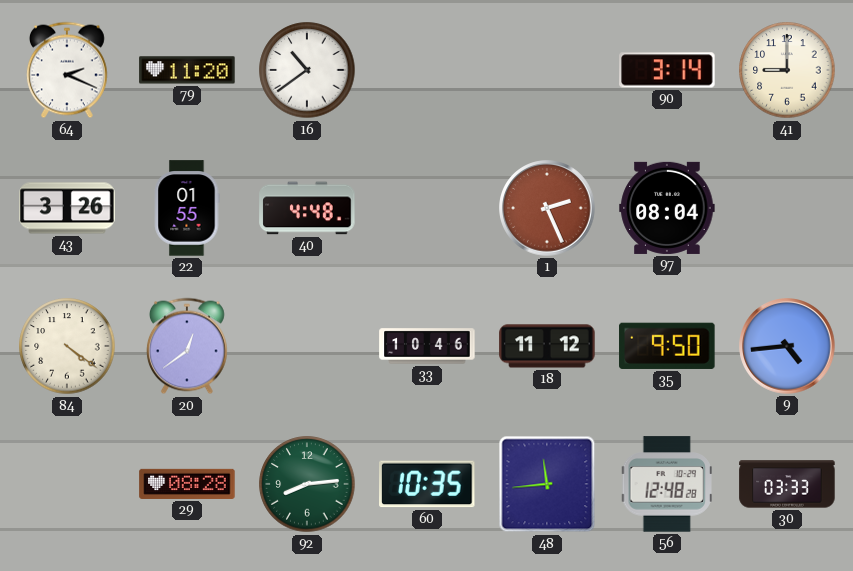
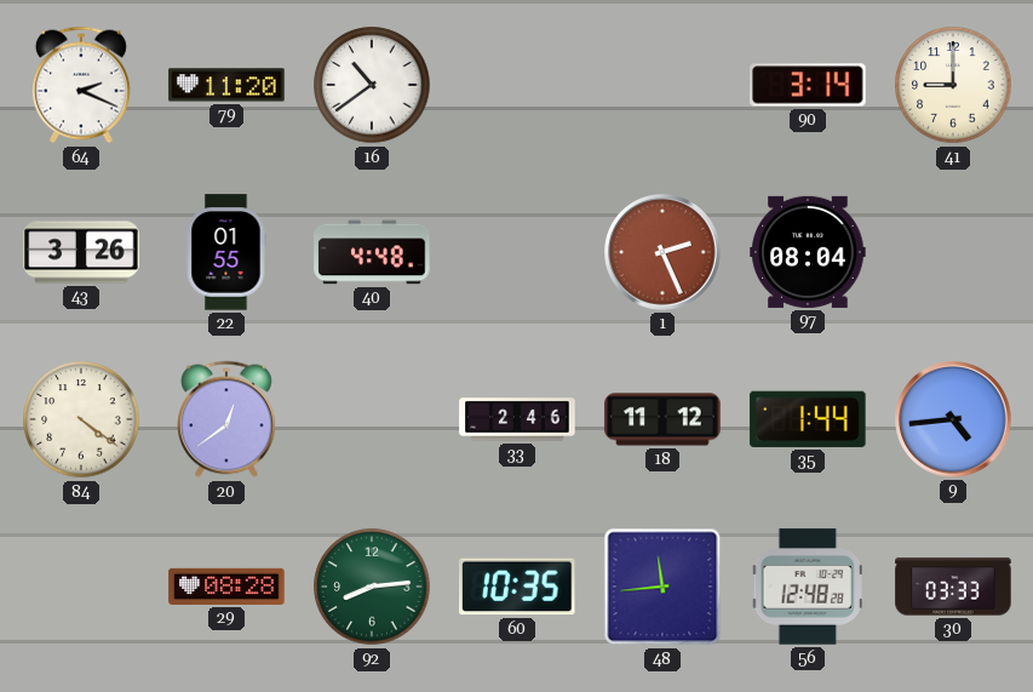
33: 10:46 -> 2:46
35: 9:50 -> 1:44
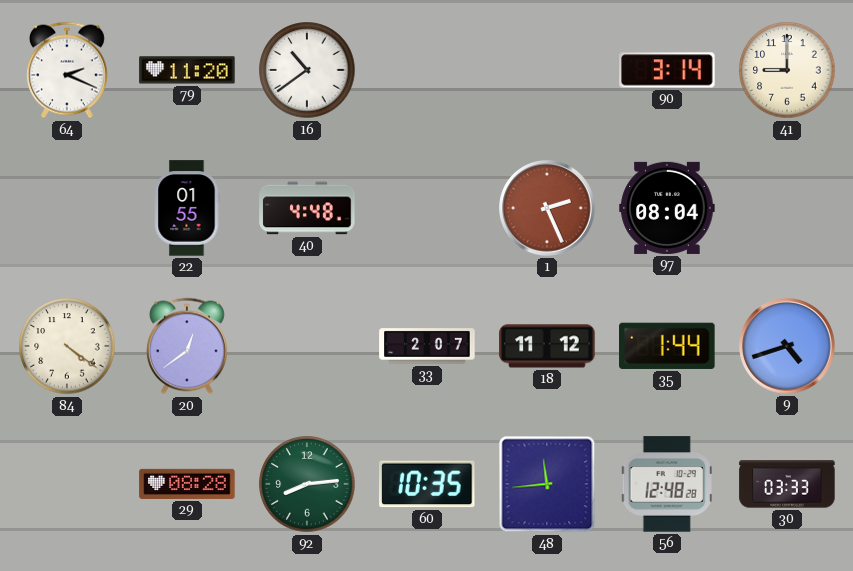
43: 3:26 -> none
33: 2:46 -> 2:07
9: 4:44 -> 4:42
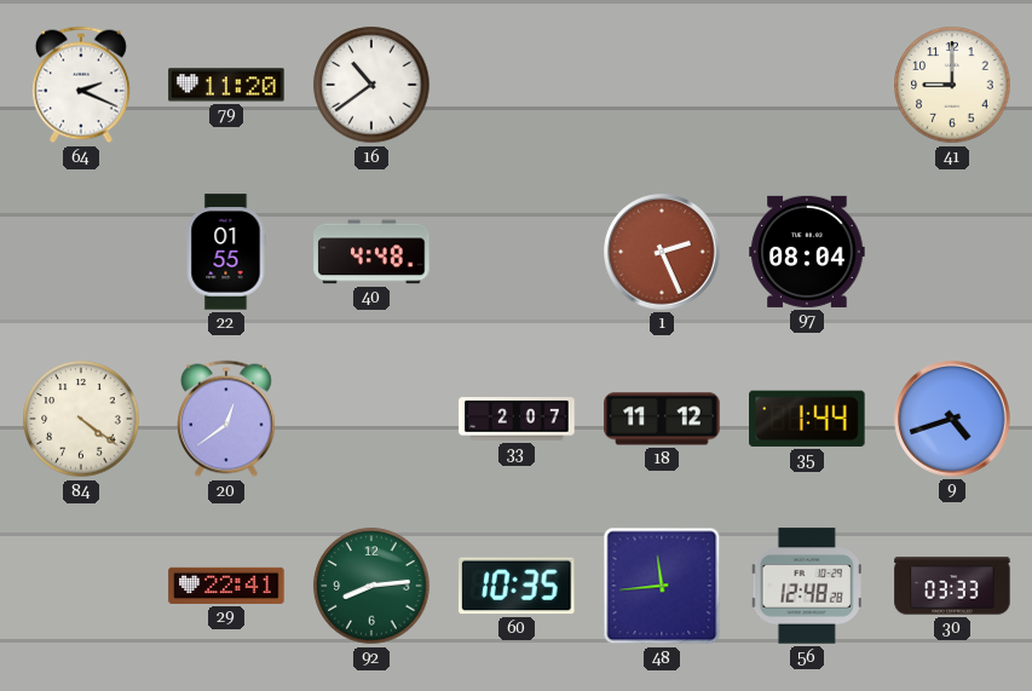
90: 3:14 -> none
29: 08:28 -> 22:41
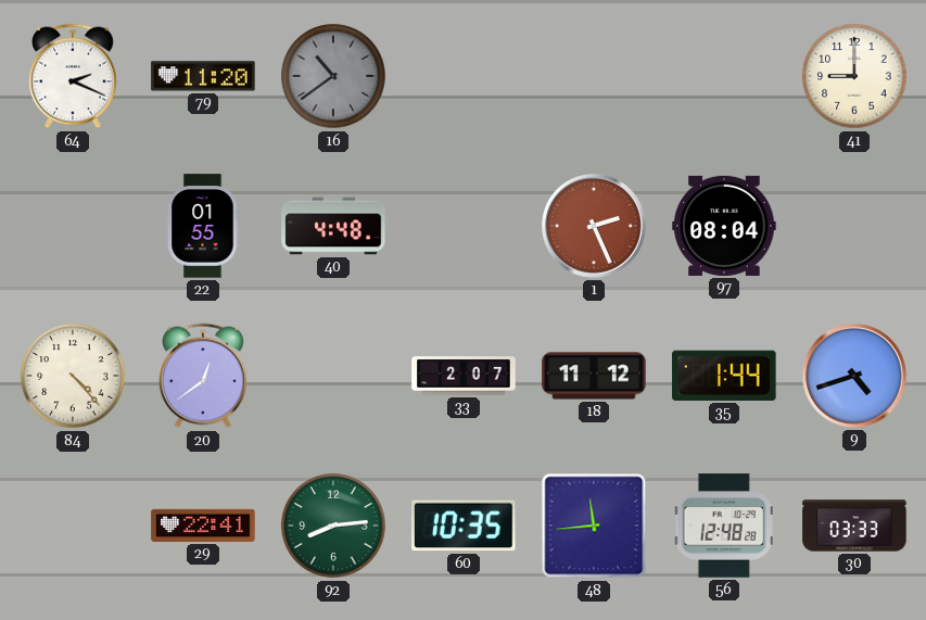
16 dial: white -> grey
84: 4:21 -> 4:23
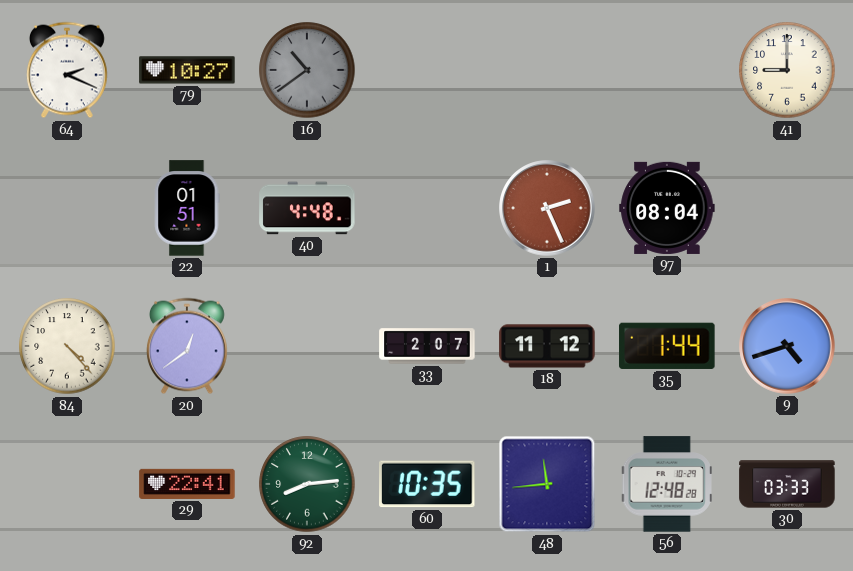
79: 11:20 -> 10:27
22: 01:55 -> 01:51
